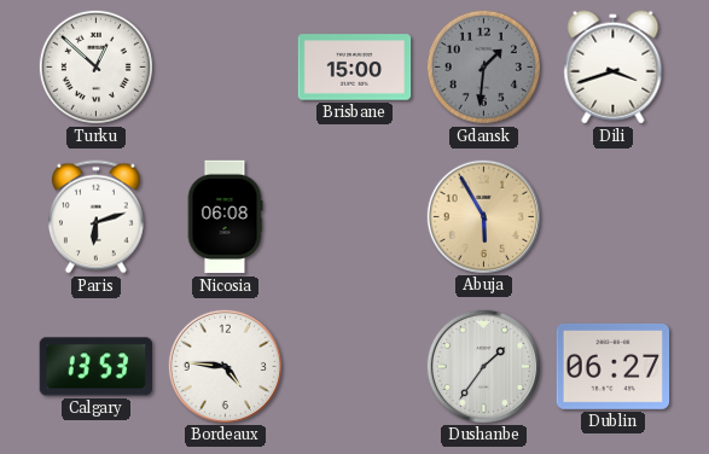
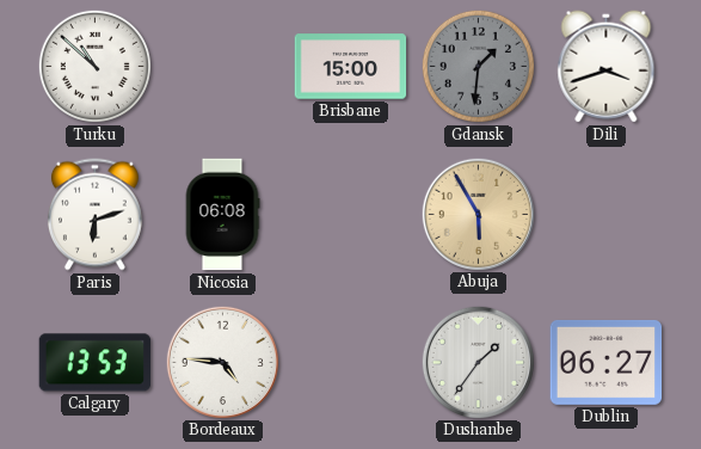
Turku: 12:52 -> 10:52
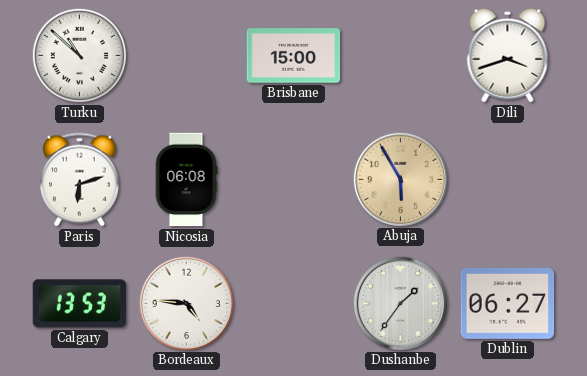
Gdansk: 1:31 -> none
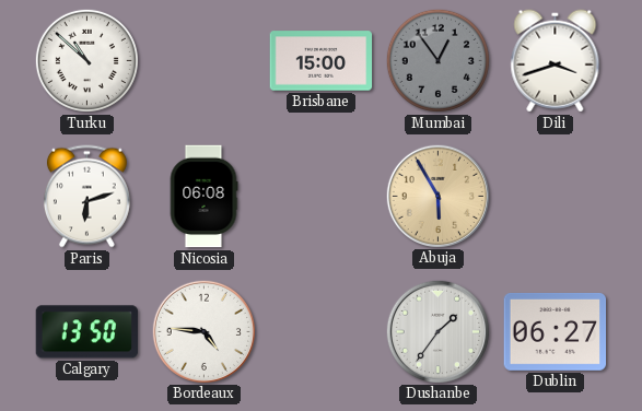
Mumbai: none -> 12:54
Calgary: 13:53 -> 13:50
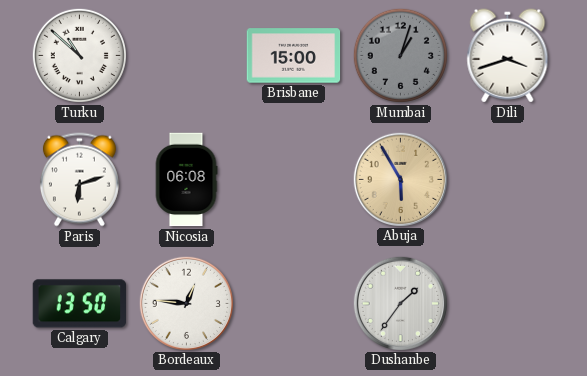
Mumbai: 12:54 -> 1:03
Bordeaux: 4:46 -> 12:46
Dublin: 06:27 -> none
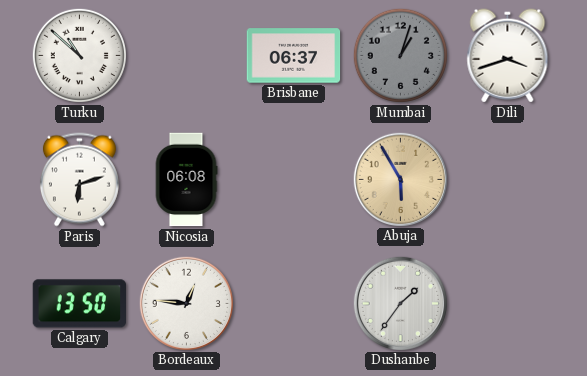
Brisbane: 15:00 -> 06:37
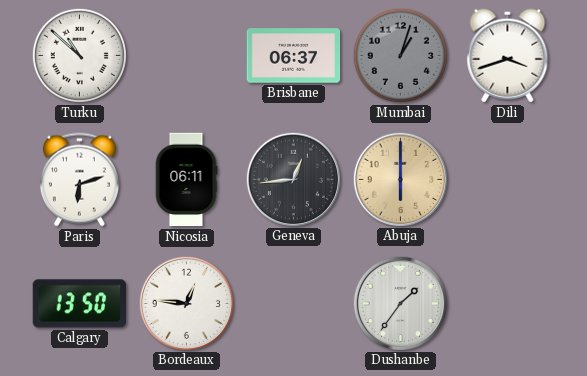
Nicosia: 06:08 -> 06:11
Geneva: none -> 12:44
Abuja: 5:55 -> 6:00
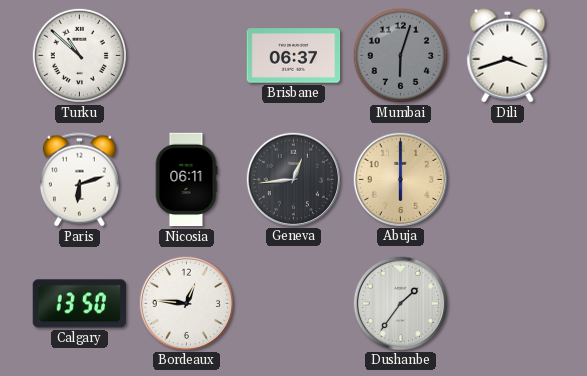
Mumbai: 1:03 -> 6:03
